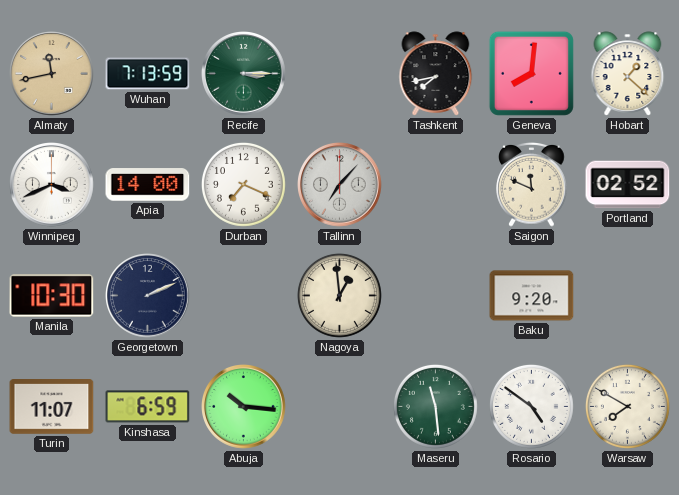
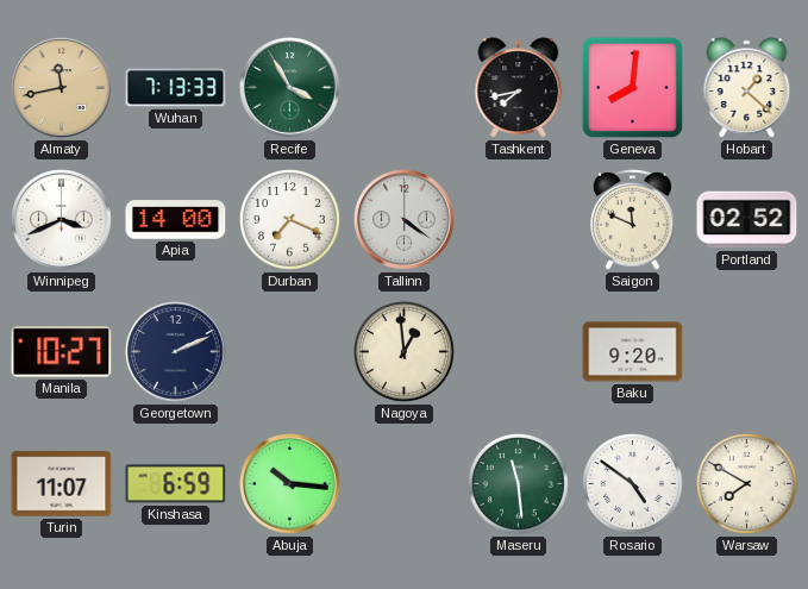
Wuhan: 7:13:59 -> 7:13:33
Recife: 3:15 -> 3:55
Tallinn: 7:07 -> 4:21
Manila: 10:30 -> 10:27
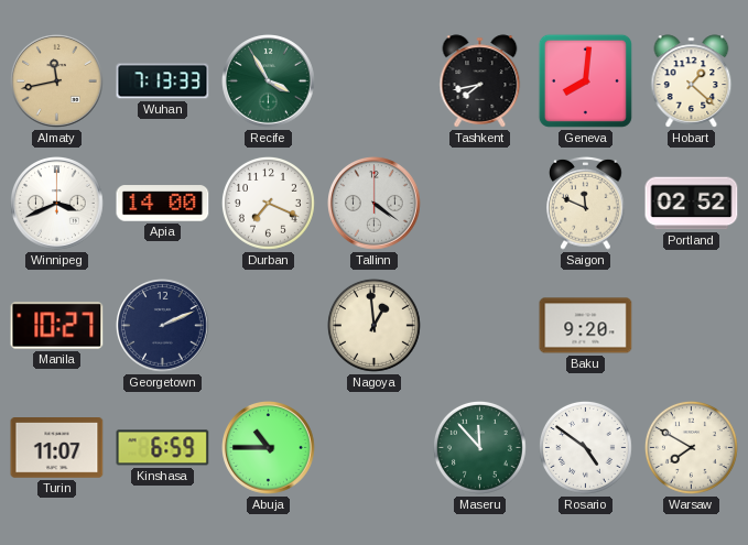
Abuja: 10:16 -> 10:45
Maseru: 11:29 -> 11:53
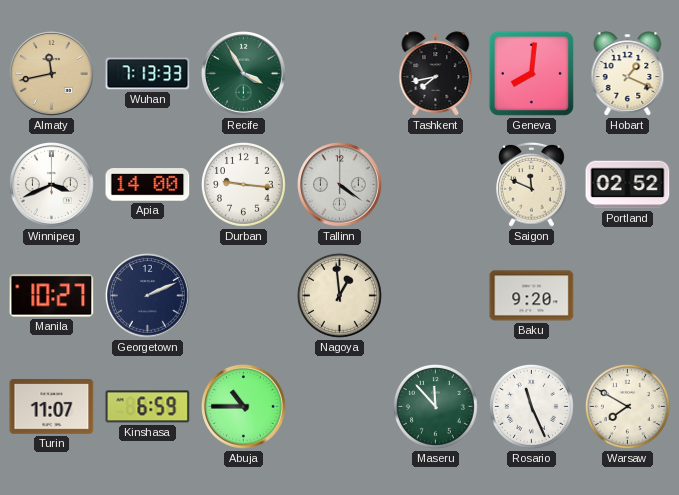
Hobart: 1:22 -> 1:19
Durban: 7:19 -> 9:16
Rosario: 4:51 -> 11:26
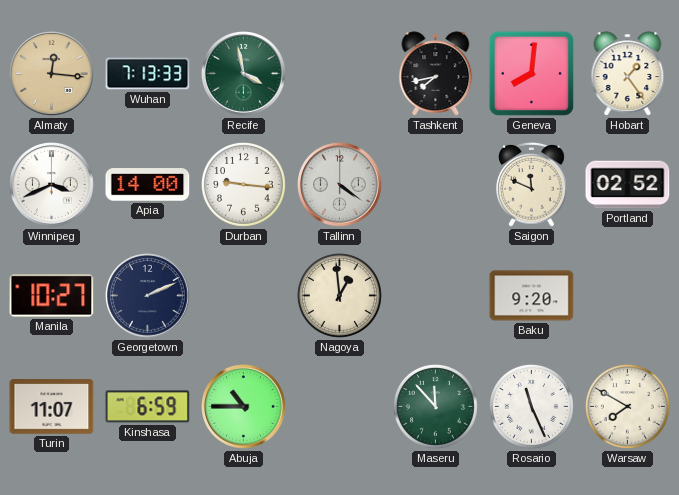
Almaty: 11:43 -> 12:16
Recife: 3:55 -> 3:58
Hobart: 1:19 -> 1:24
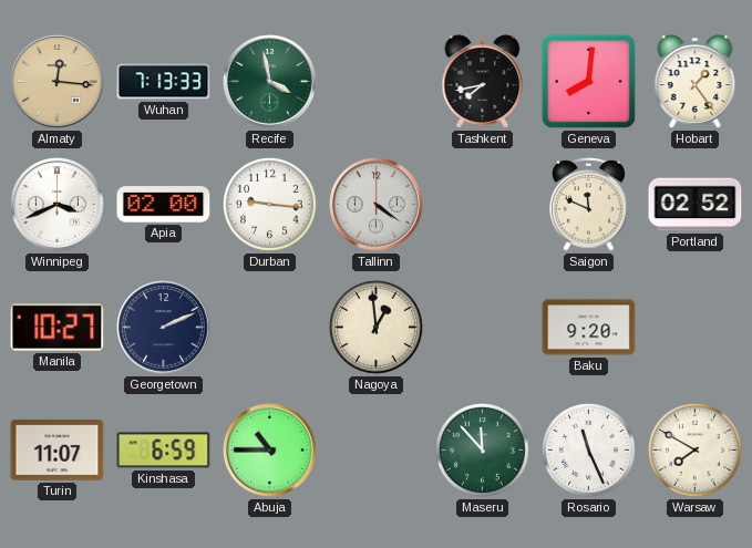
Apia: 14:00 -> 02:00
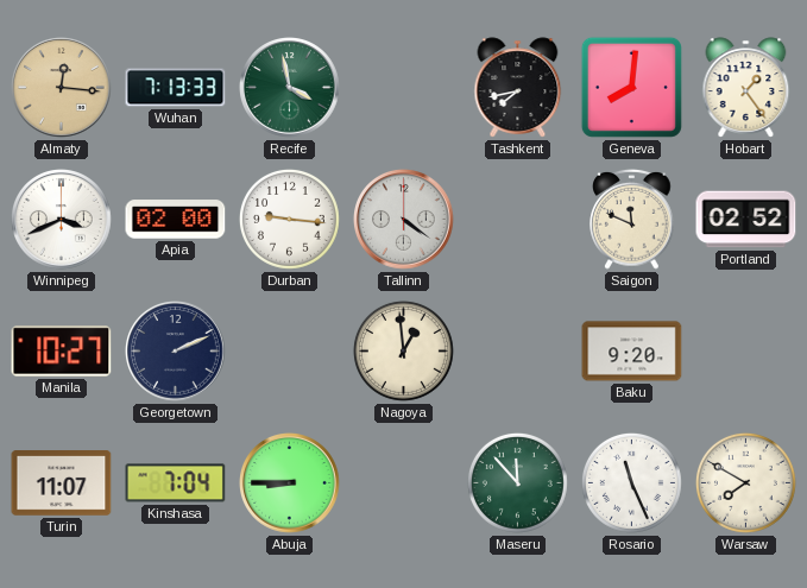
Kinshasa: 6:59 -> 7:04
Abuja: 10:45 -> 8:45
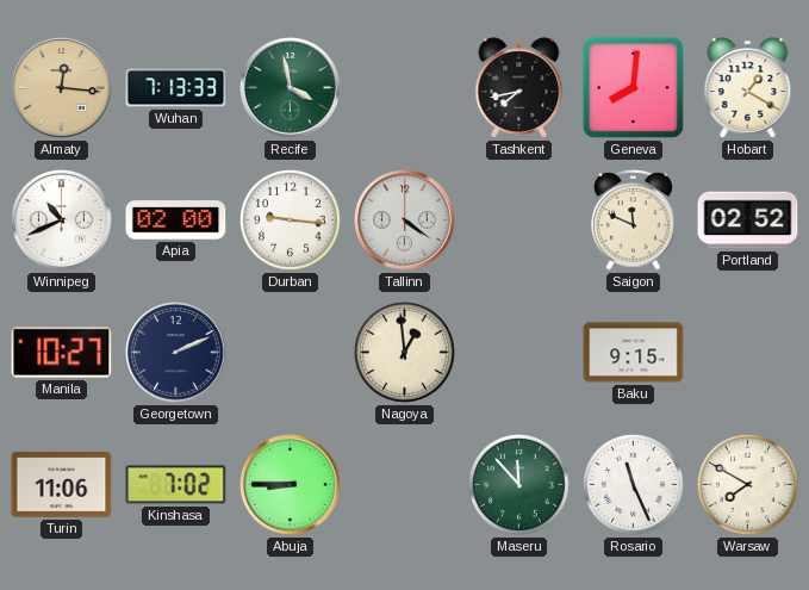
Hobart: 1:24 -> 1:20
Winnipeg: 3:41 -> 10:41
Baku: 9:20 -> 9:15
Turin: 11:07 -> 11:06
Kinshasa: 7:04 -> 7:02
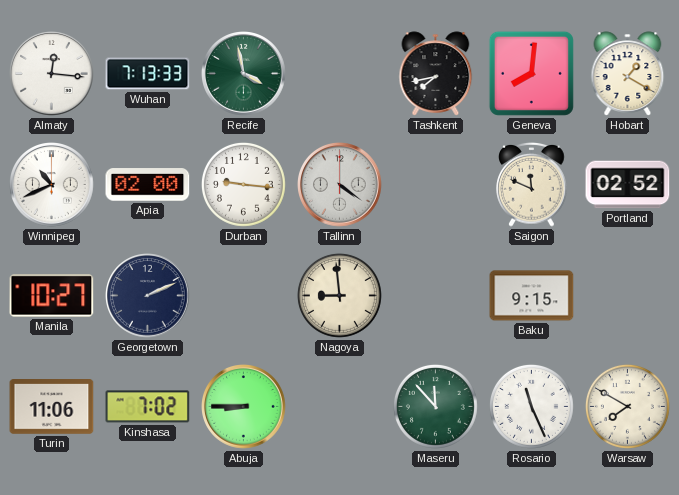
Almaty dial: champagne -> white
Nagoya: 12:59 -> 8:59
